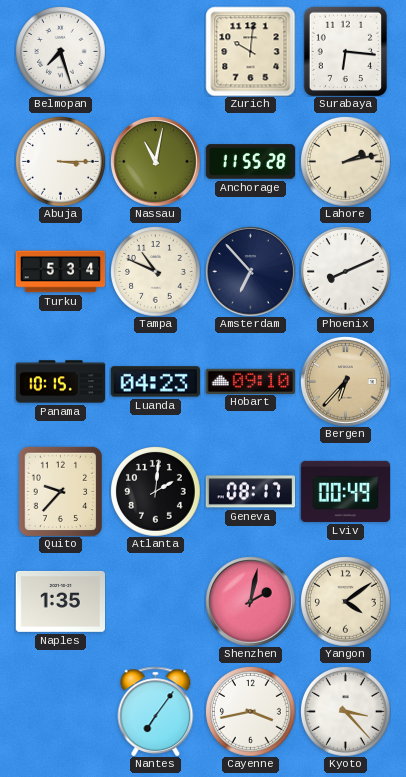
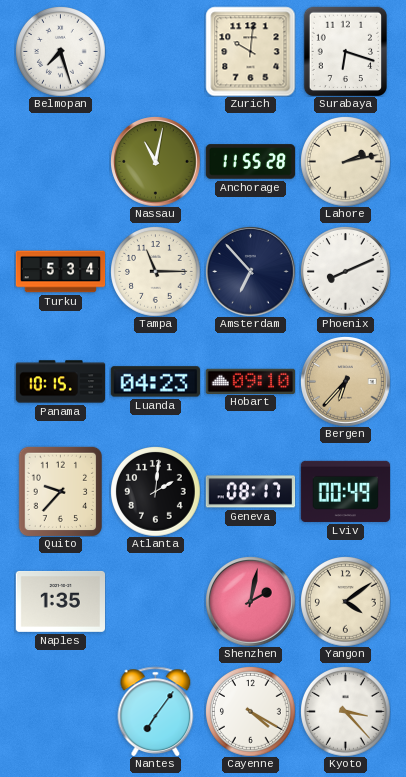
Surabaya: 6:16 -> 6:18
Abuja: 3:15 -> none
Tampa: 10:49 -> 11:15
Cayenne: 3:43 -> 4:20
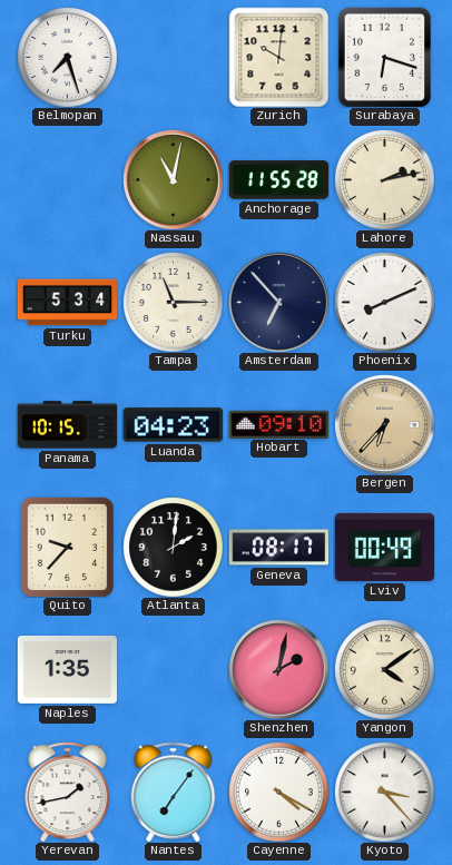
Yerevan: none -> 1:43
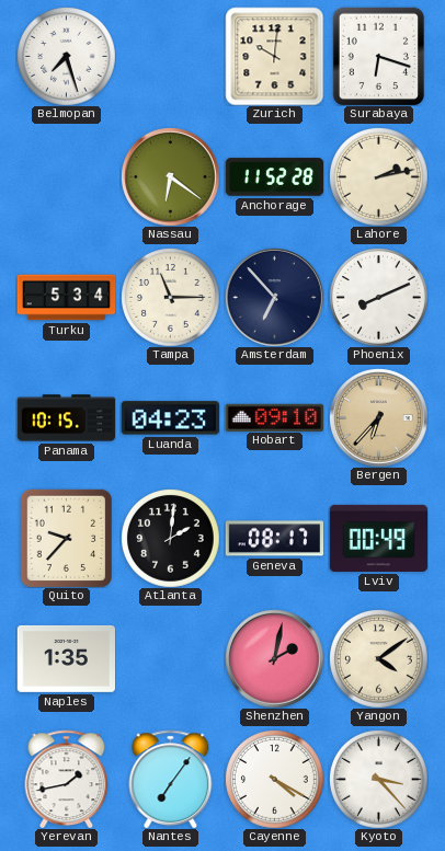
Nassau: 11:02 -> 6:21
Anchorage: 11:55 -> 11:52
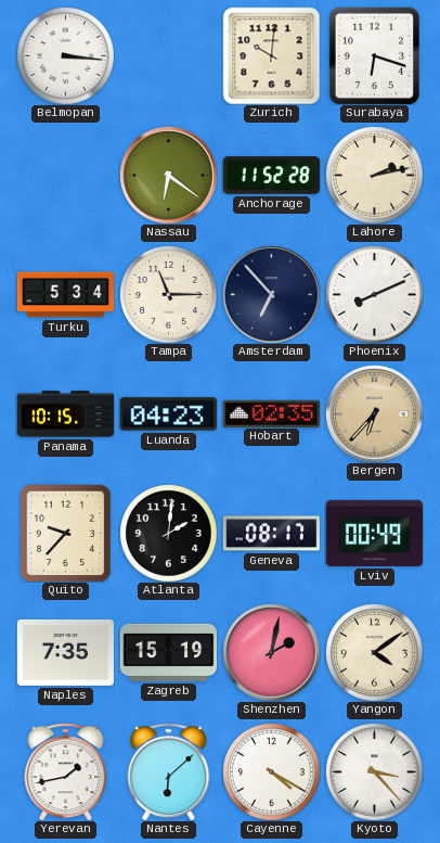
Belmopan: 7:27 -> 3:16
Hobart: 09:10 -> 02:35
Naples: 1:35 -> 7:35
Zagreb: none -> 15:19
Nantes: 7:06 -> 6:08
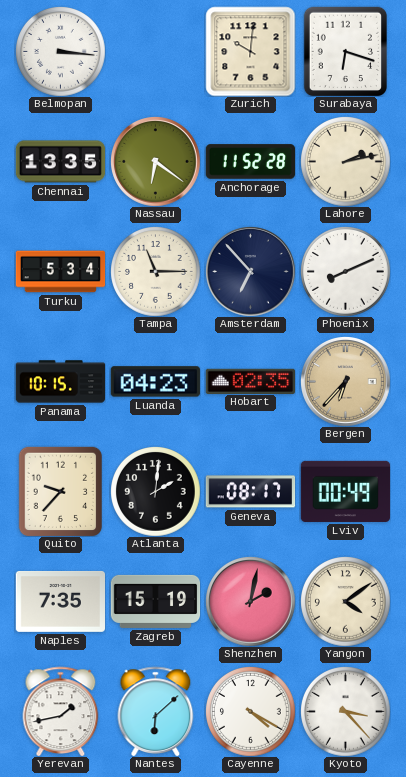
Chennai: none -> 13:35
